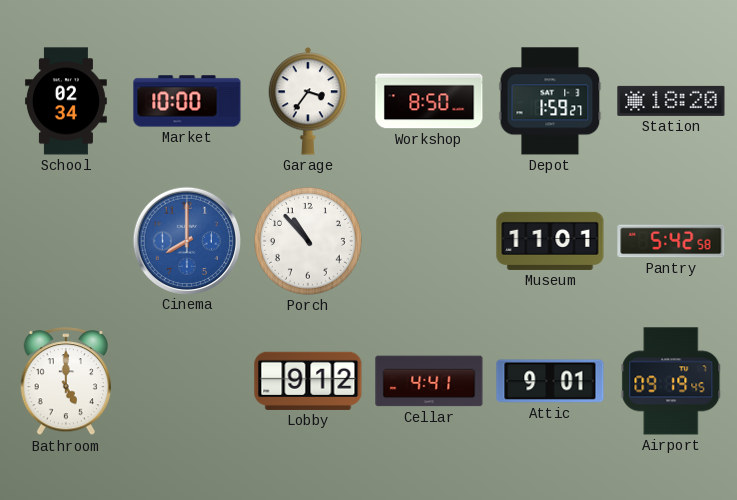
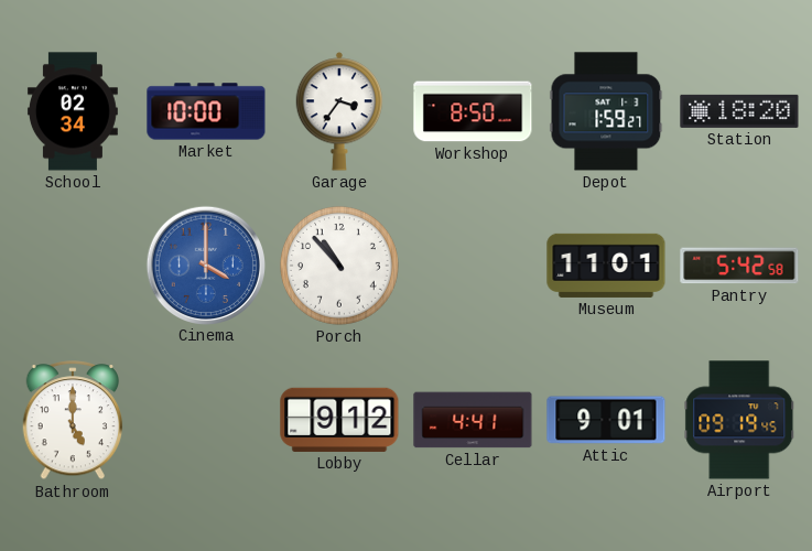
Cinema: 8:00 -> 4:00
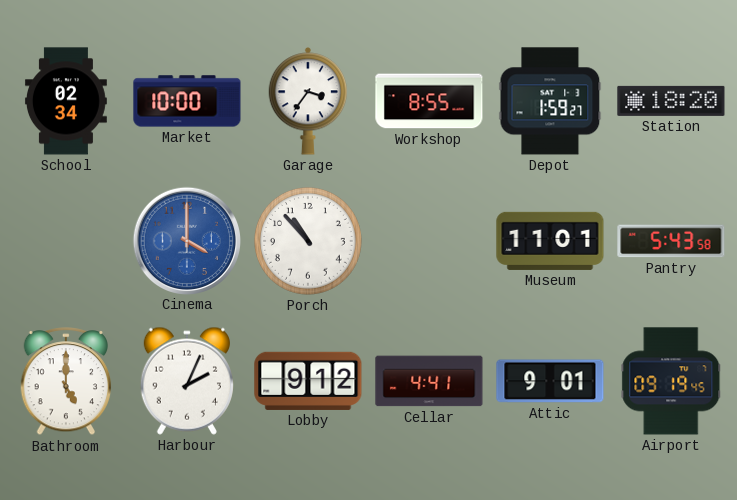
Workshop: 8:50 -> 8:55
Pantry: 5:42 -> 5:43
Harbour: none -> 2:04
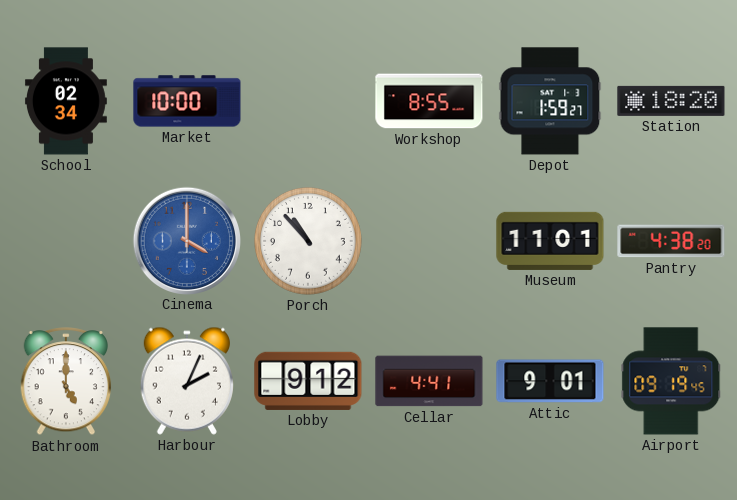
Garage: 3:36 -> none
Pantry: 5:43 -> 4:38
